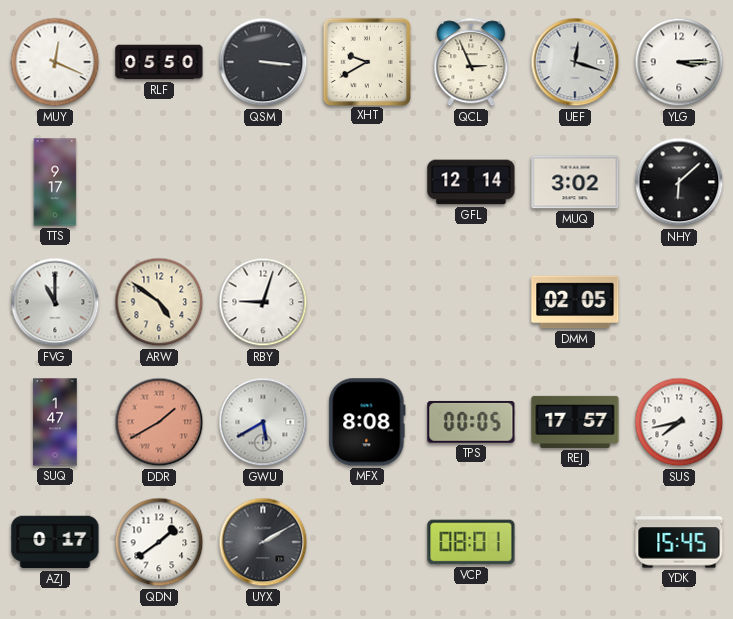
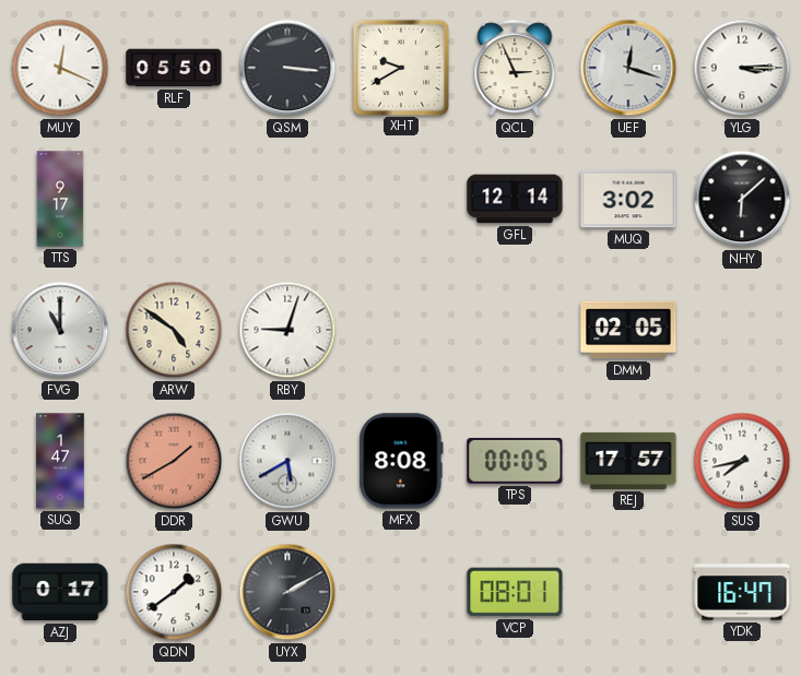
YDK: 15:45 -> 16:47
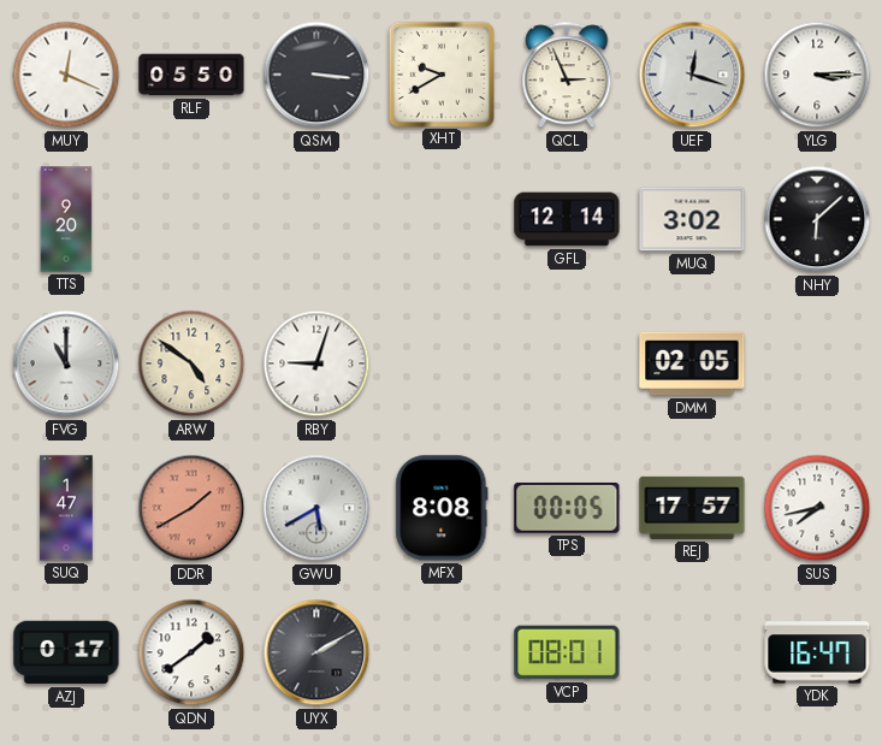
TTS: 9:17 -> 9:20
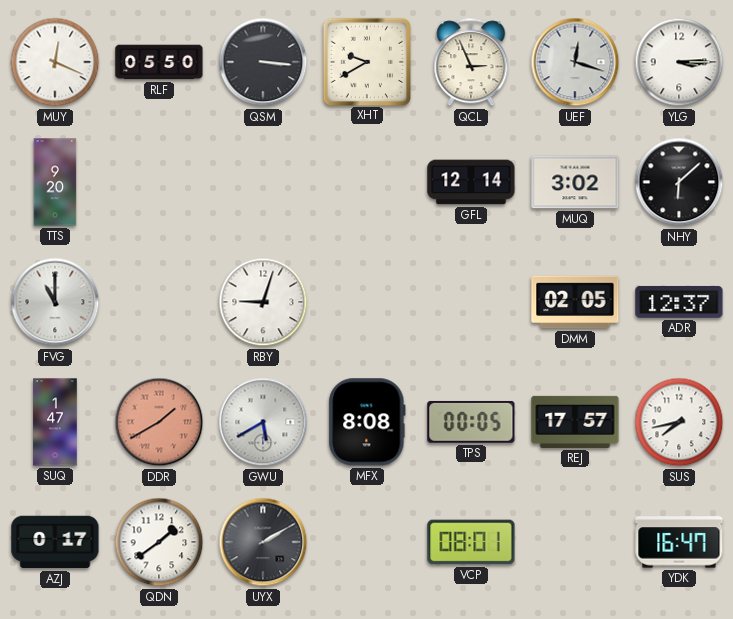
ARW: 4:51 -> none
ADR: none -> 12:37
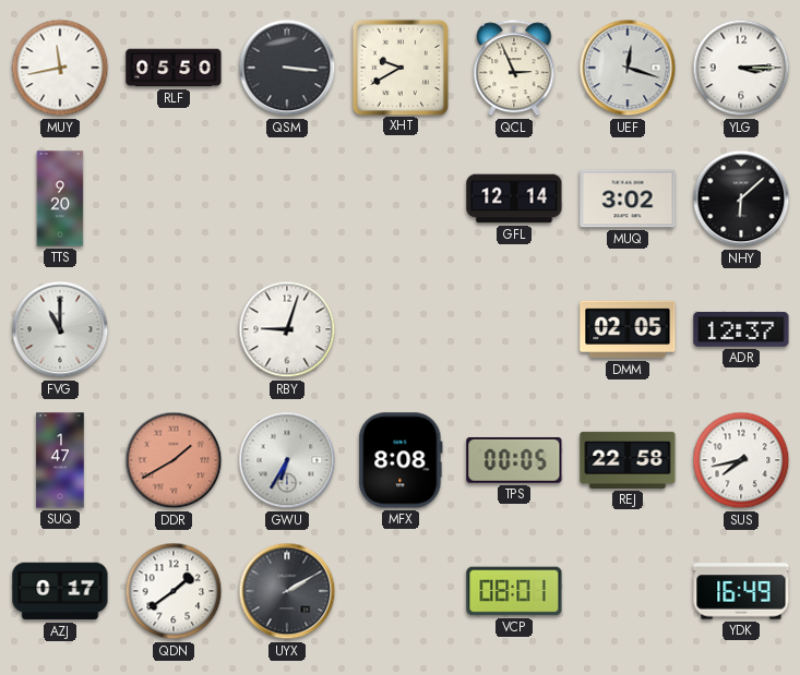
MUY: 12:19 -> 11:43
GWU: 5:40 -> 6:35
REJ: 17:57 -> 22:58
YDK: 16:47 -> 16:49
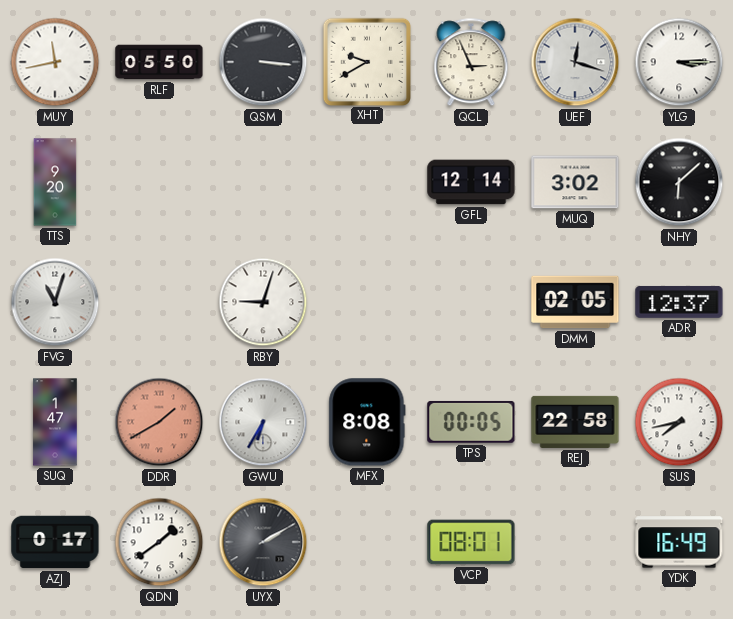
FVG: 11:00 -> 11:03
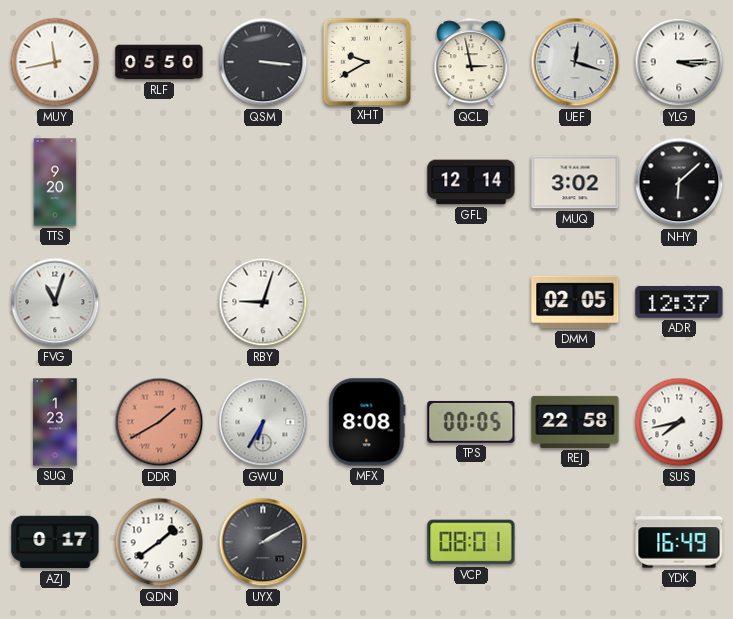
QCL: 2:56 -> 2:58
SUQ: 1:47 -> 1:23
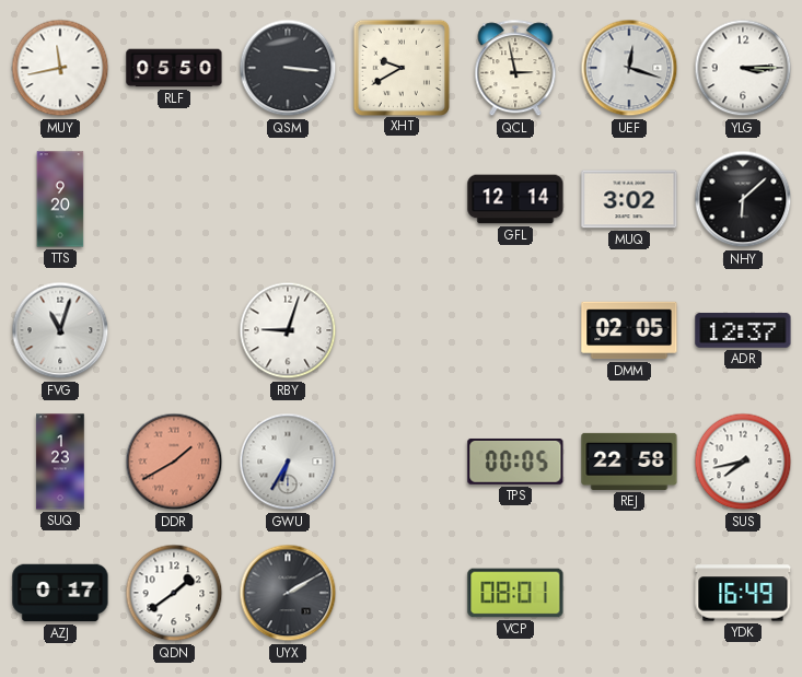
MFX: 8:08 -> none
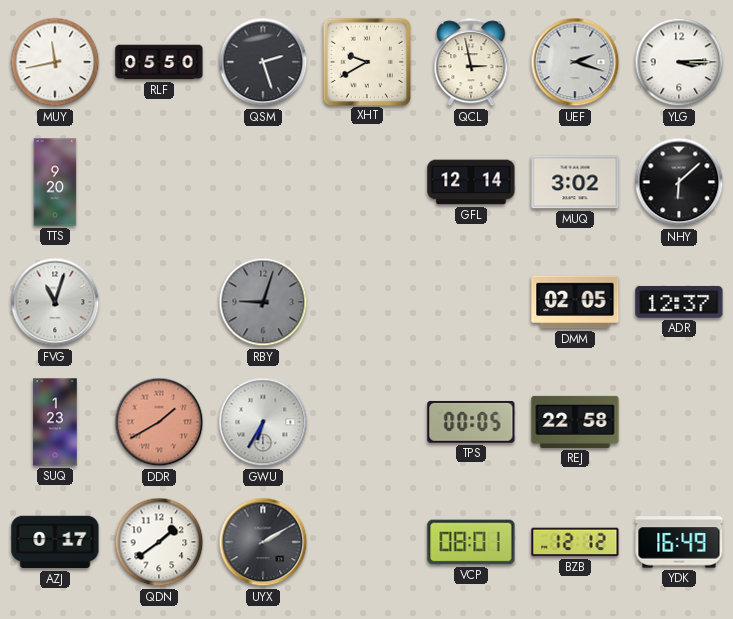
QSM: 3:16 -> 2:27
UEF: 12:18 -> 2:18
RBY dial: white -> grey
SUS: 7:43 -> none
BZB: none -> 12:12
